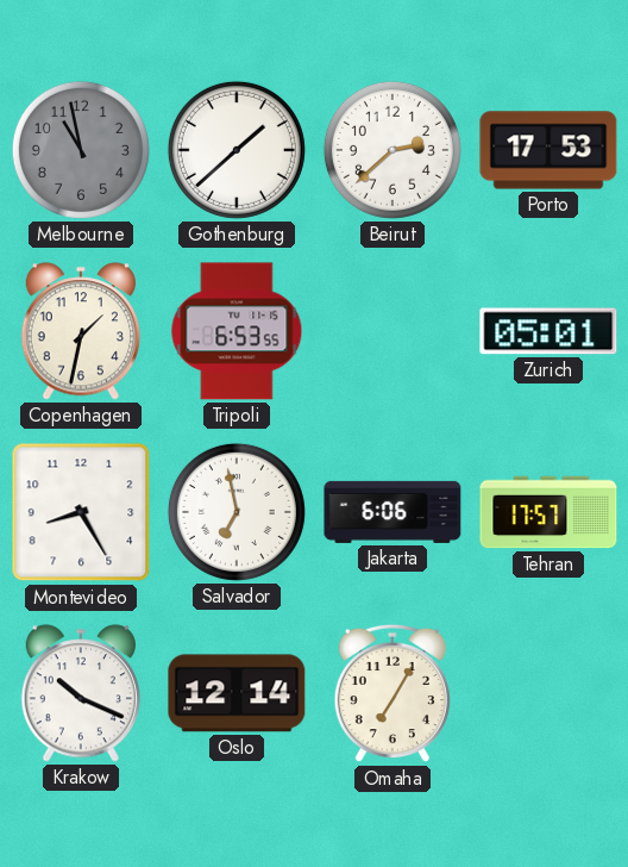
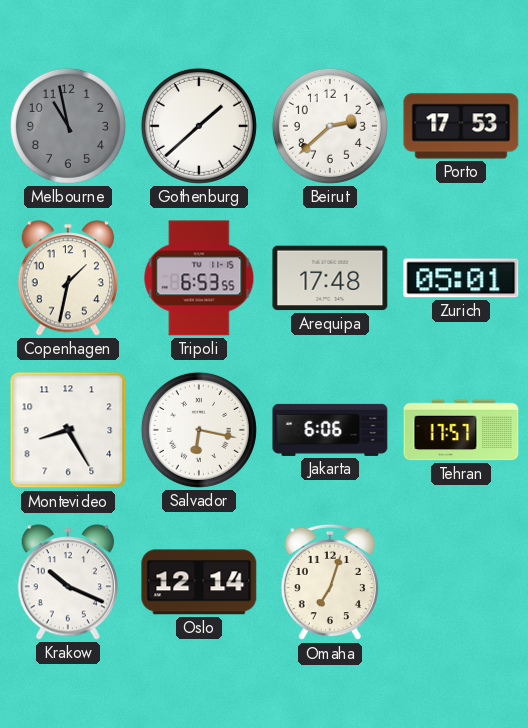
Arequipa: none -> 17:48
Salvador: 6:58 -> 6:17
Omaha: 7:05 -> 7:03
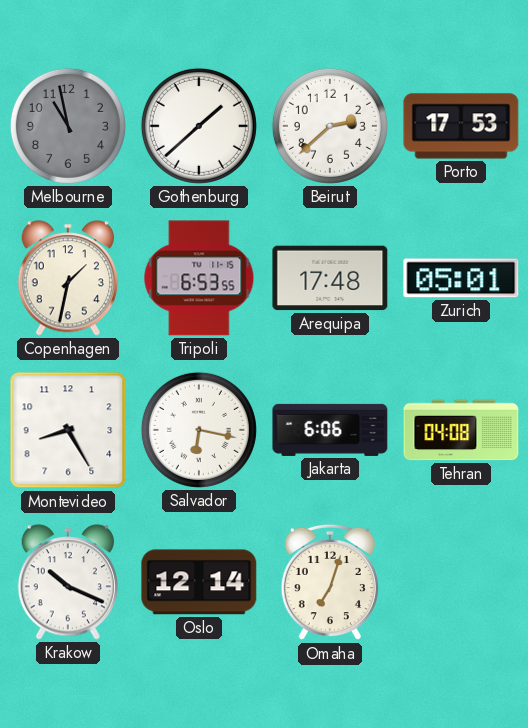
Tehran: 17:57 -> 04:08
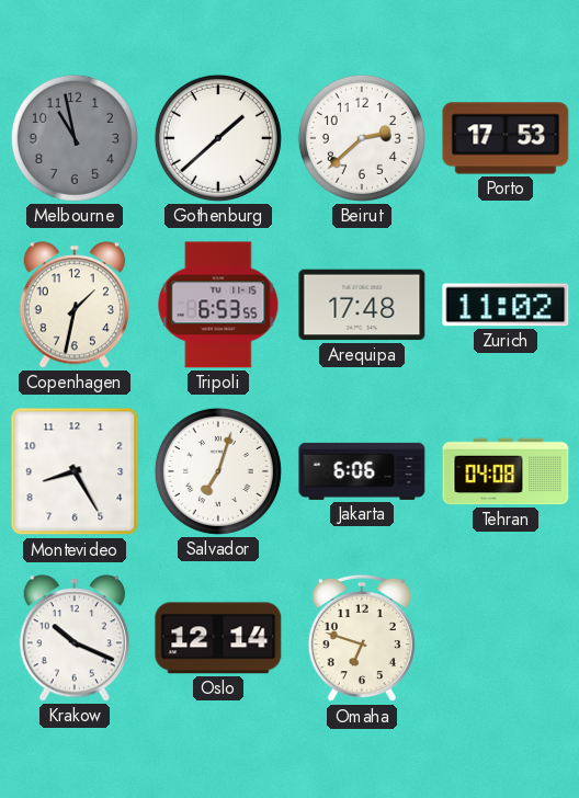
Zurich: 05:01 -> 11:02
Salvador: 6:17 -> 7:03
Omaha: 7:03 -> 6:48
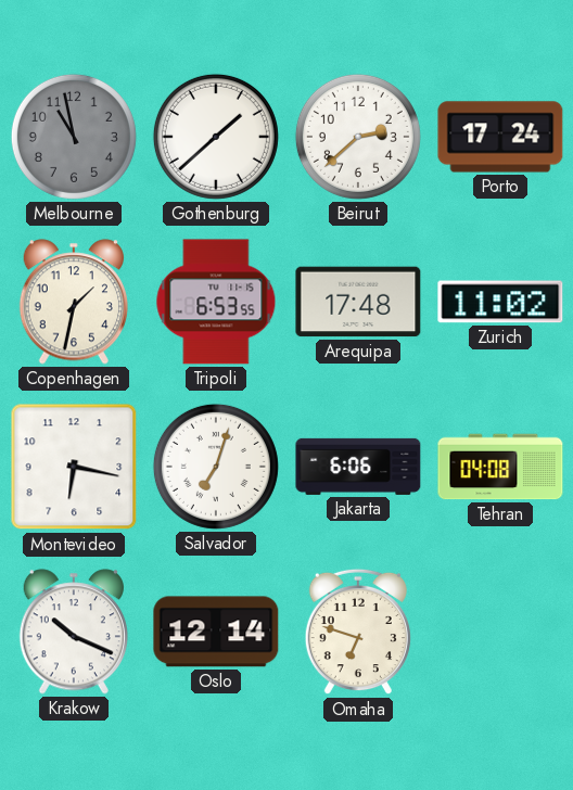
Porto: 17:53 -> 17:24
Montevideo: 8:25 -> 6:17
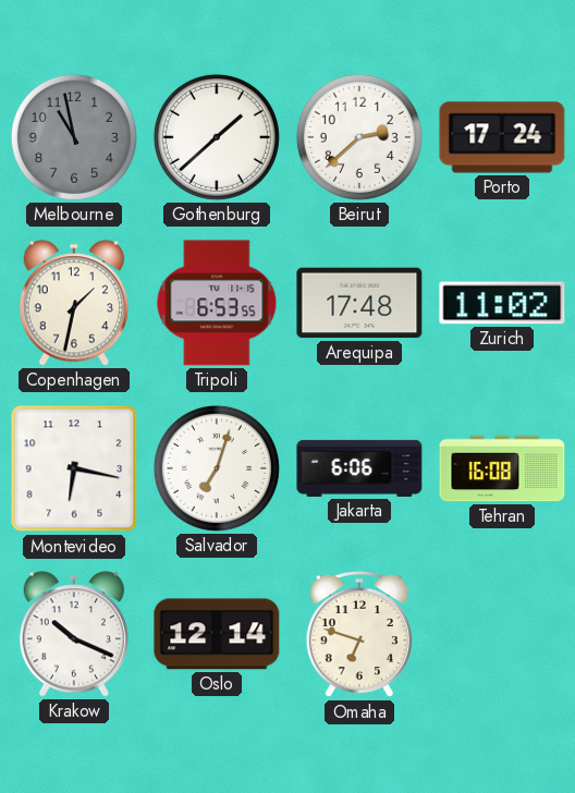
Tehran: 04:08 -> 16:08
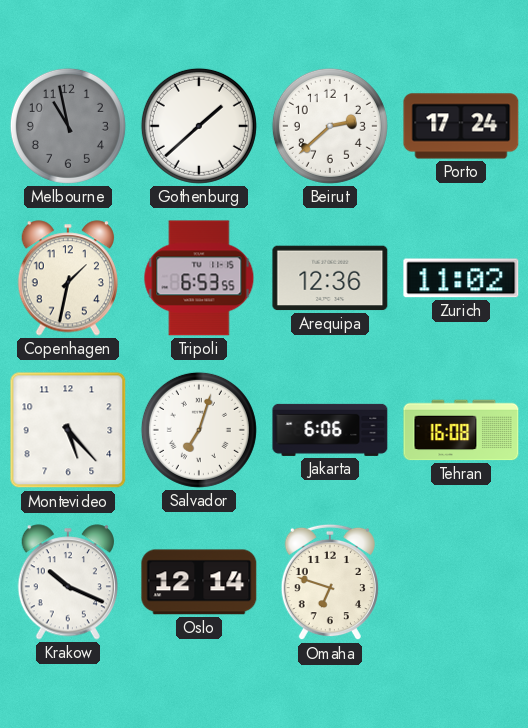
Arequipa: 17:48 -> 12:36
Montevideo: 6:17 -> 5:23
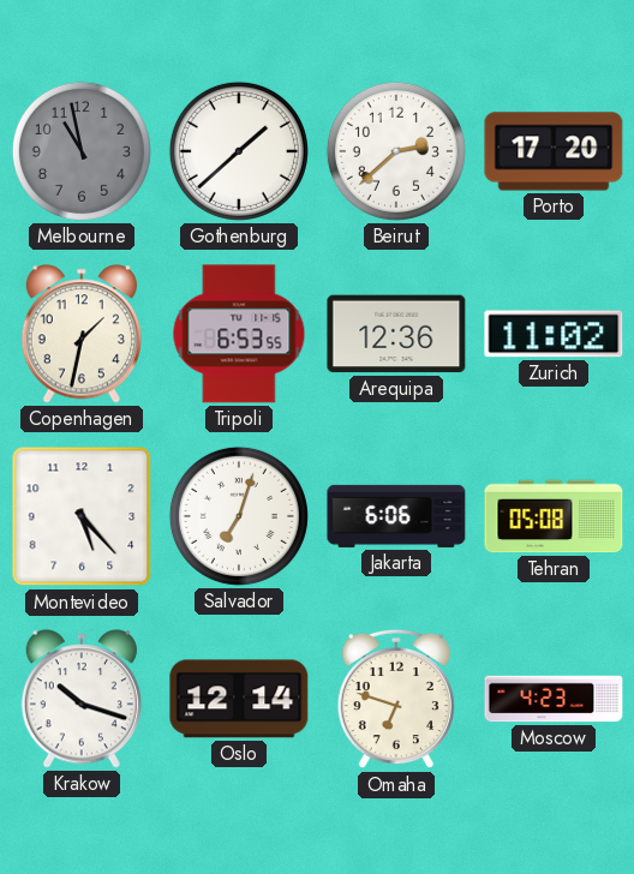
Porto: 17:24 -> 17:20
Tehran: 16:08 -> 05:08
Krakow: 10:19 -> 10:18
Moscow: none -> 4:23
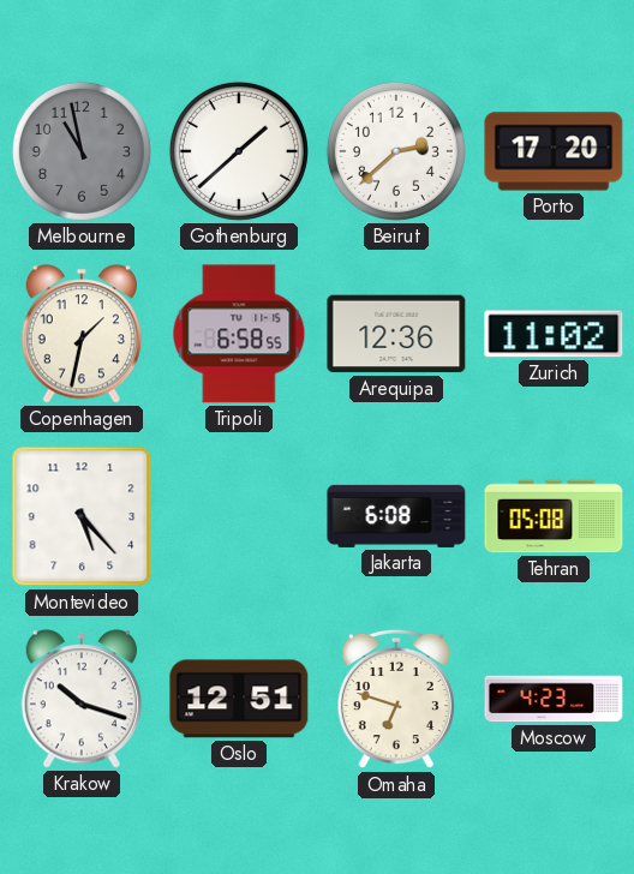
Tripoli: 6:53 -> 6:58
Salvador: 7:03 -> none
Jakarta: 6:06 -> 6:08
Oslo: 12:14 -> 12:51
